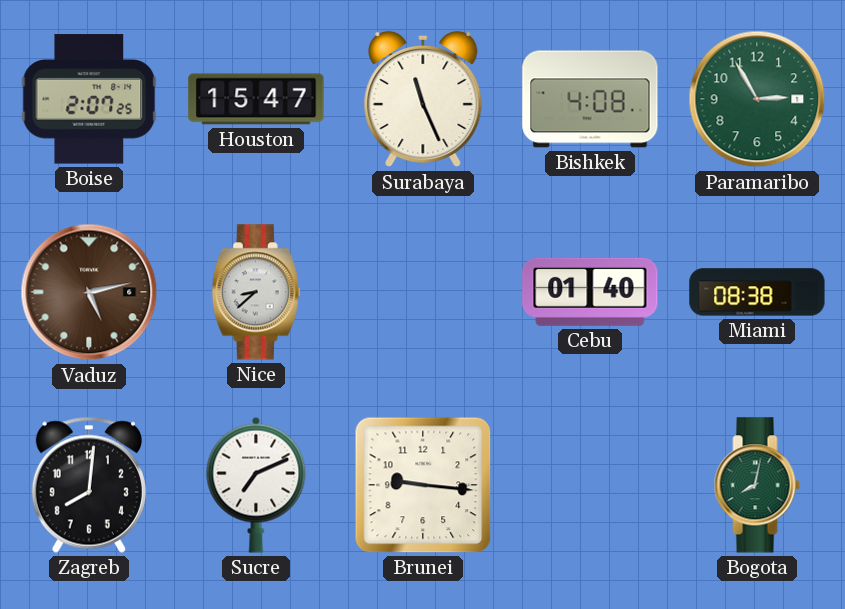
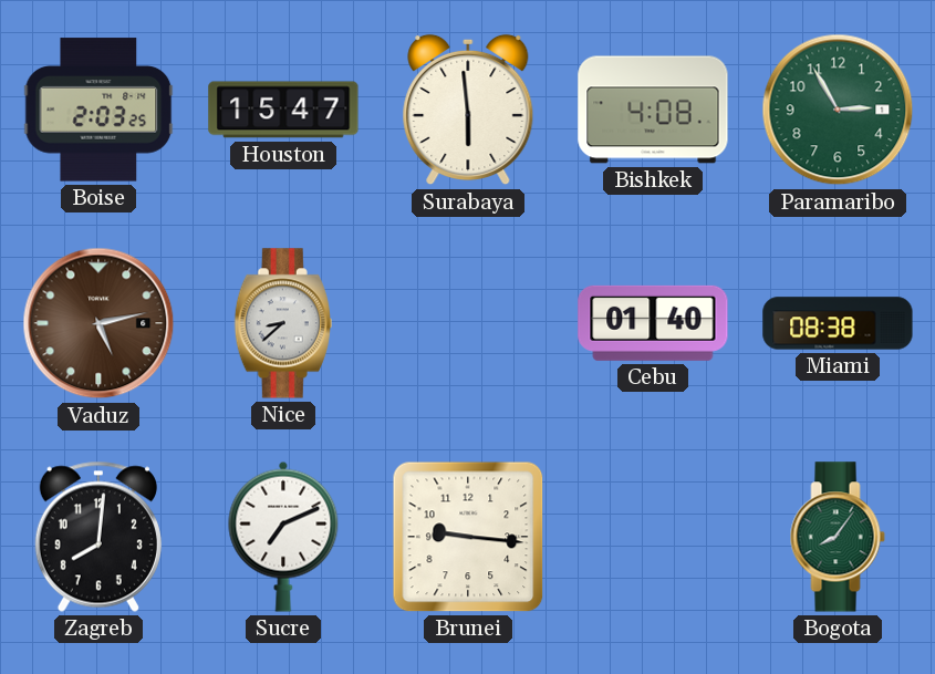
Boise: 2:07 -> 2:03
Surabaya: 11:26 -> 5:59
Bogota: 8:02 -> 8:06
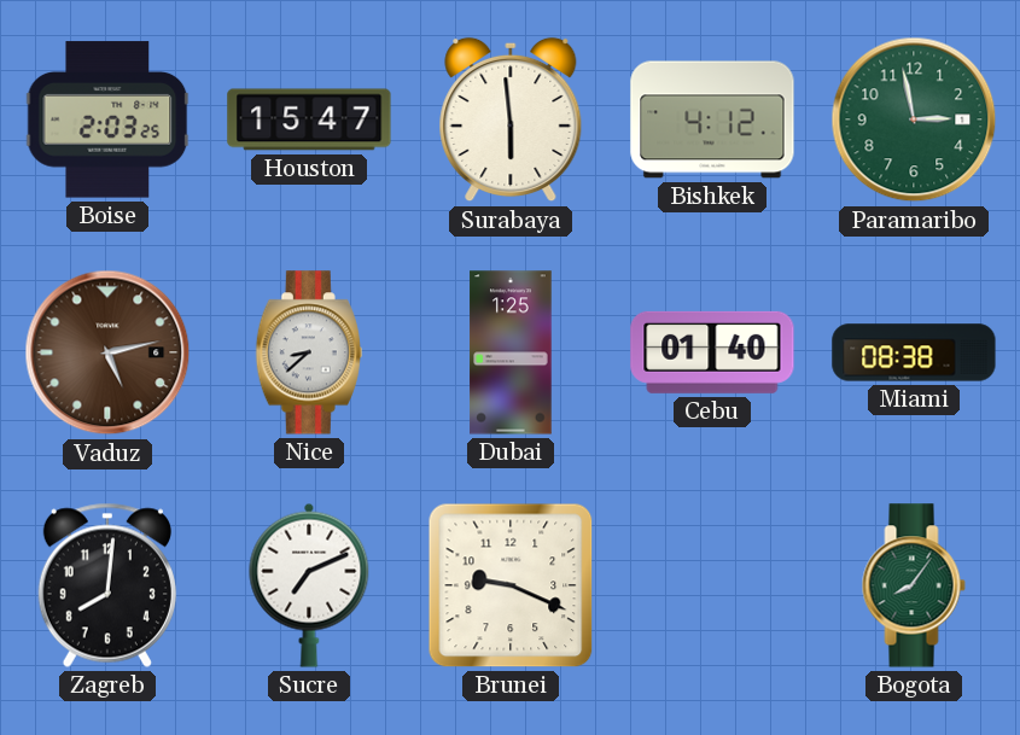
Bishkek: 4:08 -> 4:12
Paramaribo: 2:55 -> 2:58
Dubai: none -> 1:25
Brunei: 9:16 -> 9:19
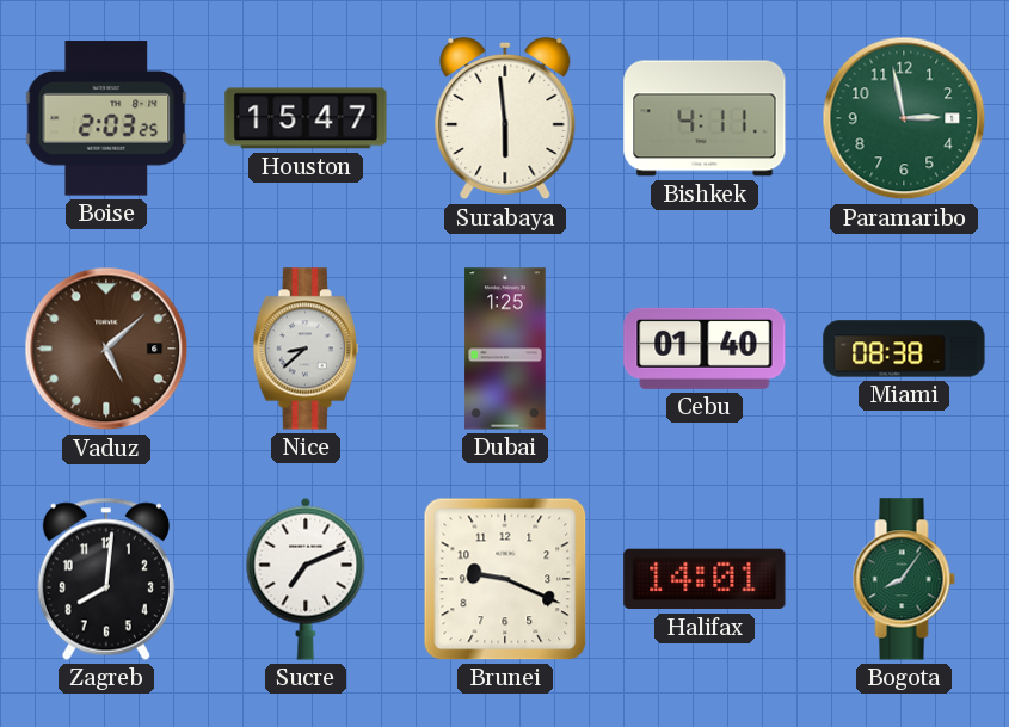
Bishkek: 4:12 -> 4:11
Vaduz: 5:13 -> 5:08
Halifax: none -> 14:01
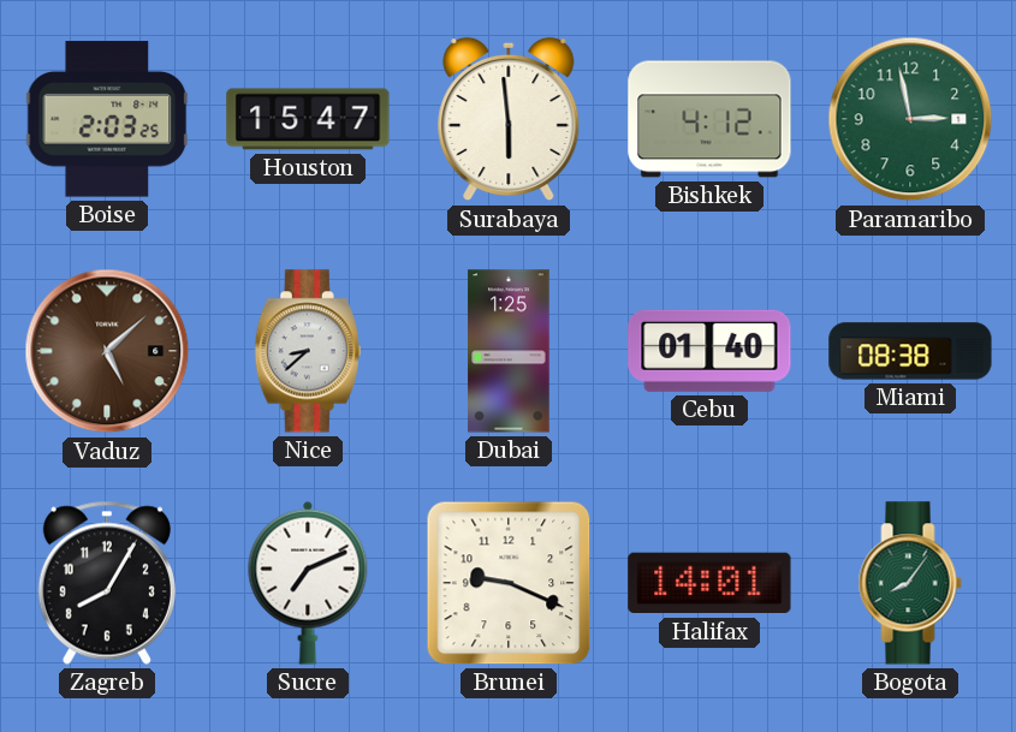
Bishkek: 4:11 -> 4:12
Zagreb: 8:01 -> 8:05
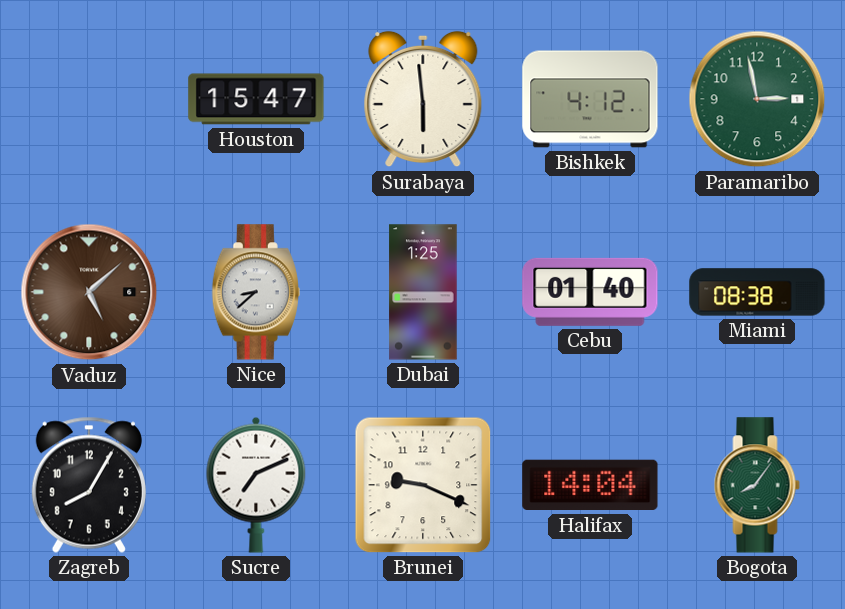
Boise: 2:03 -> none
Halifax: 14:01 -> 14:04
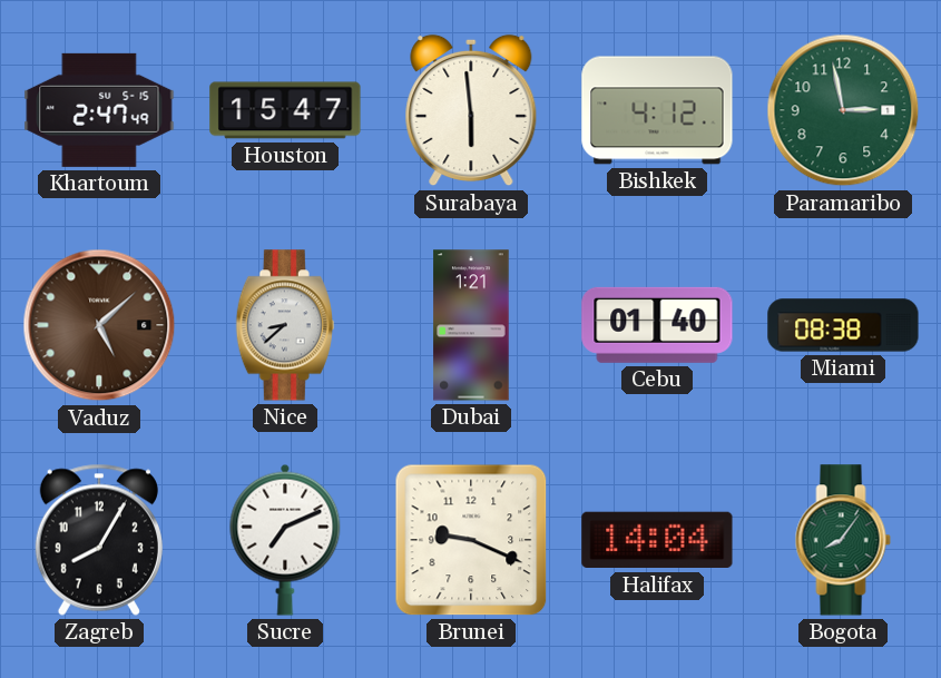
Khartoum: none -> 2:47
Dubai: 1:25 -> 1:21
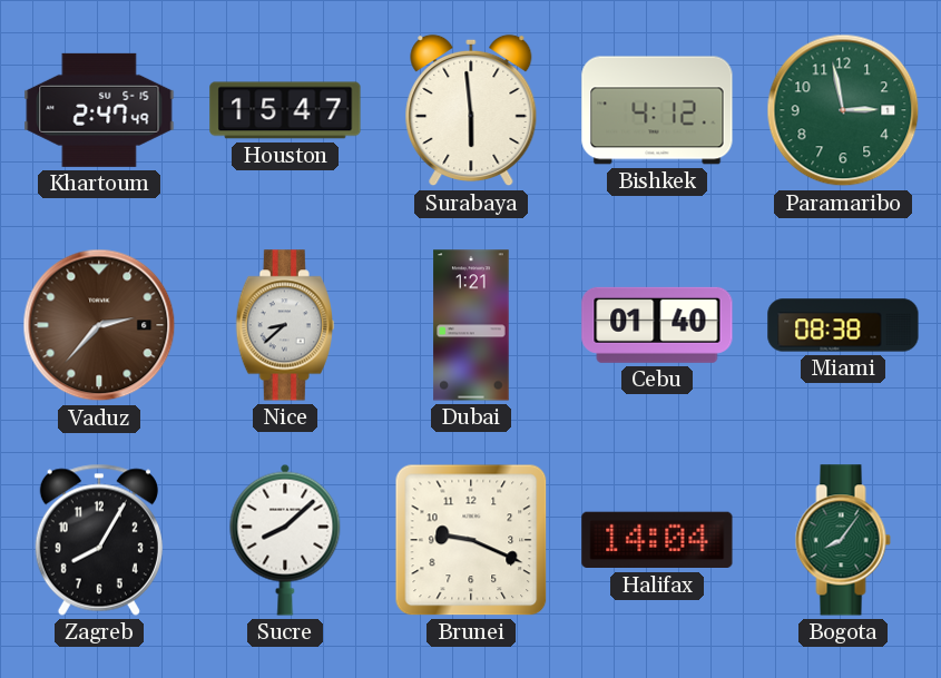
Vaduz: 5:08 -> 2:37
Sucre: 7:11 -> 8:08
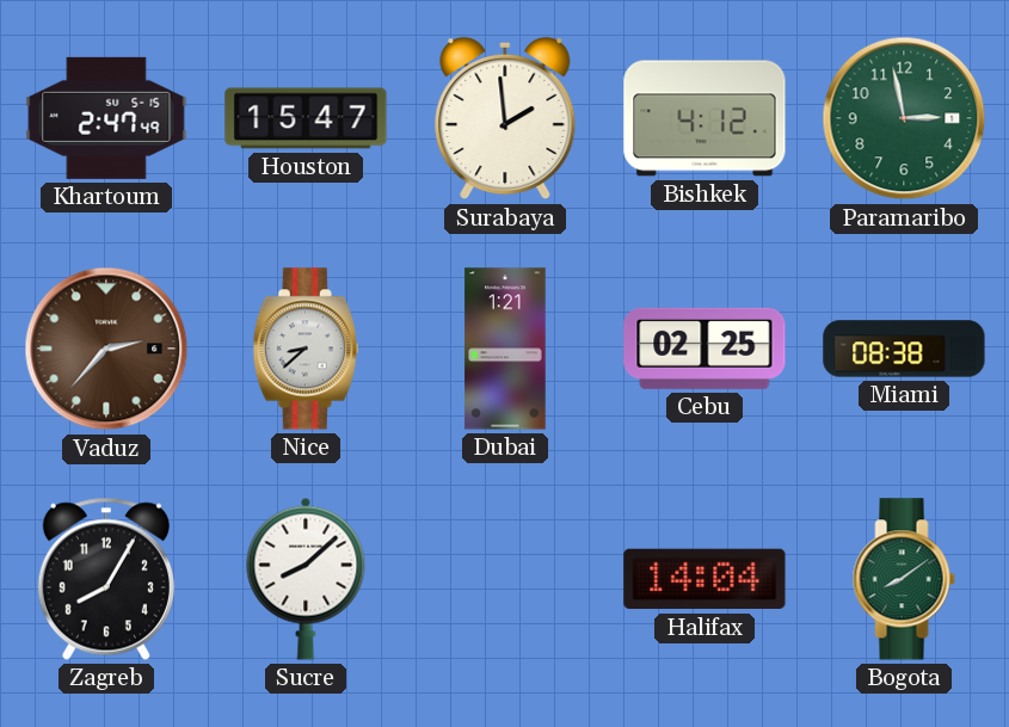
Surabaya: 5:59 -> 1:59
Cebu: 01:40 -> 02:25
Brunei: 9:19 -> none
Bogota: 8:06 -> 8:09
